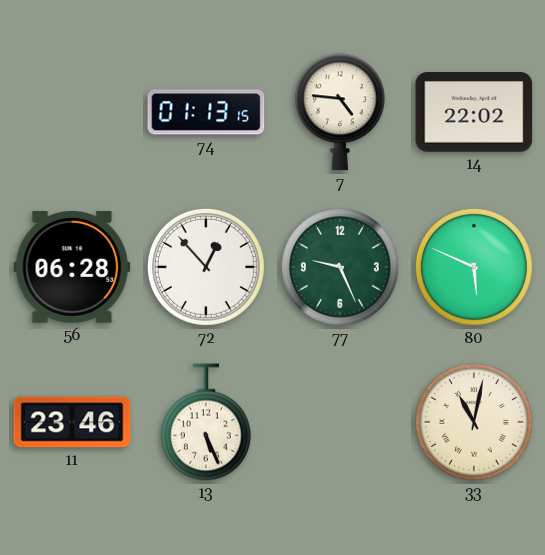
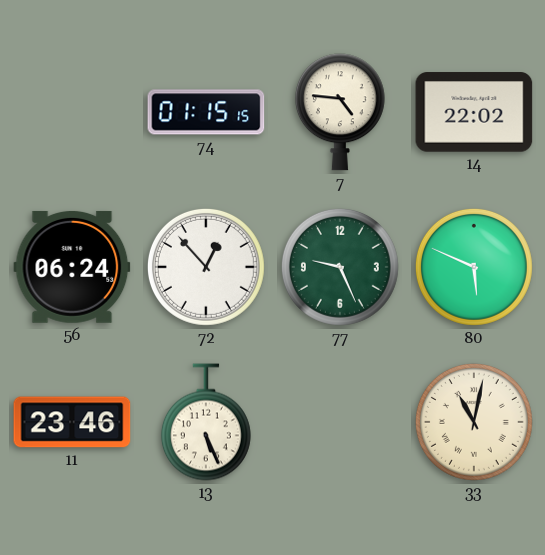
74: 01:13 -> 01:15
56: 06:28 -> 06:24
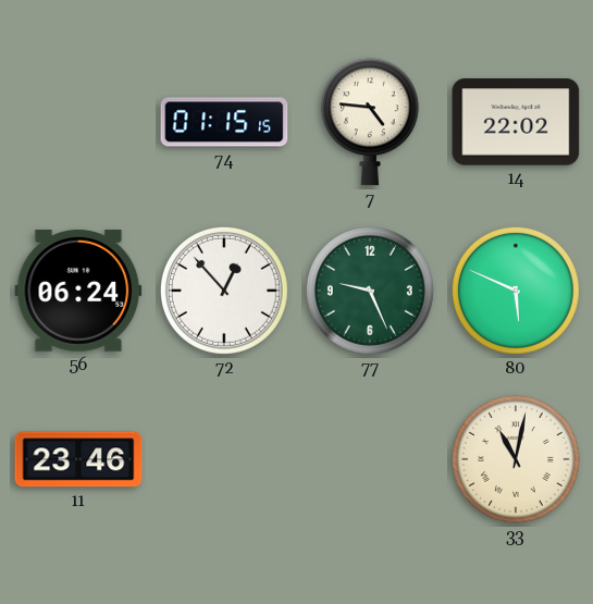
13: 5:26 -> none
